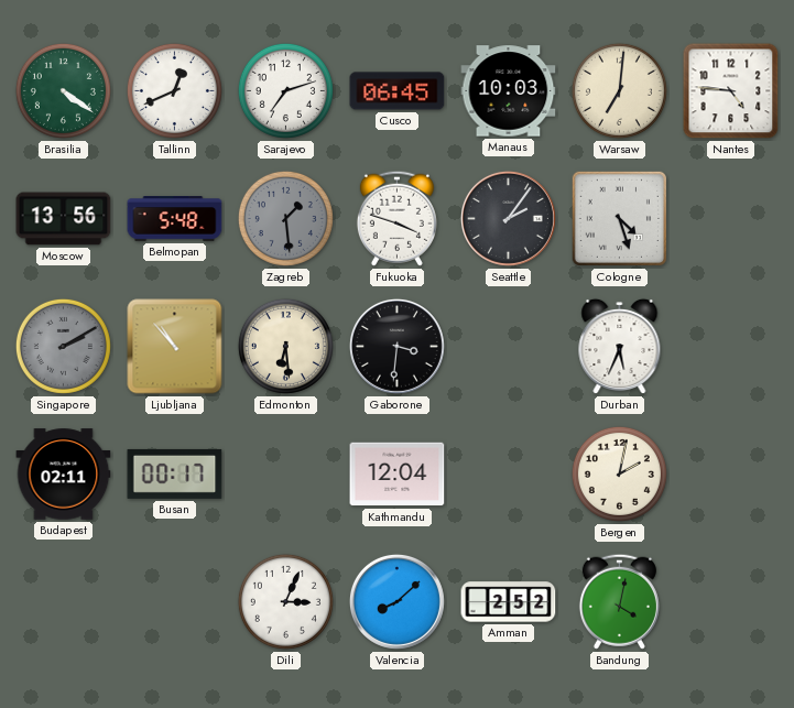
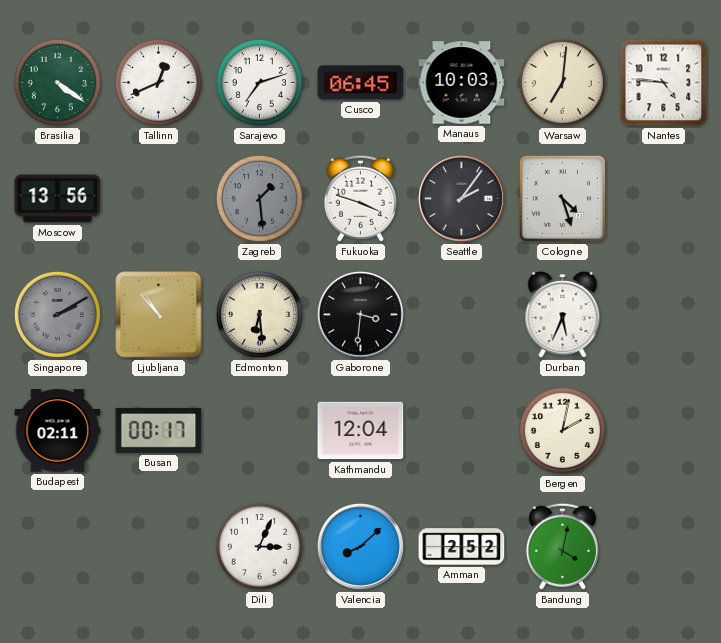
Belmopan: 5:48 -> none
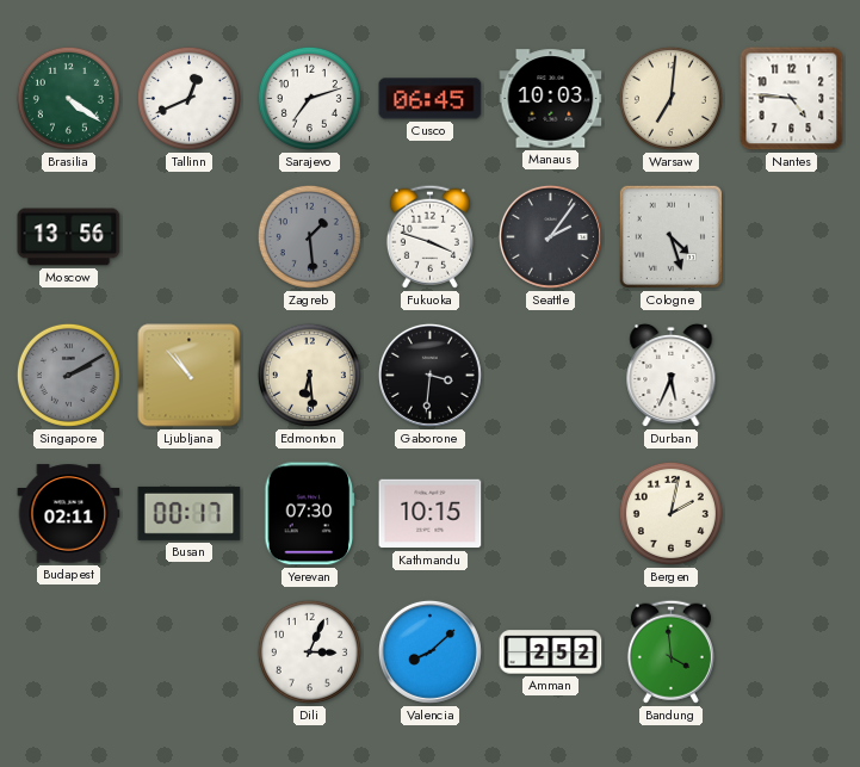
Yerevan: none -> 07:30
Kathmandu: 12:04 -> 10:15
Bandung: 4:02 -> 3:59
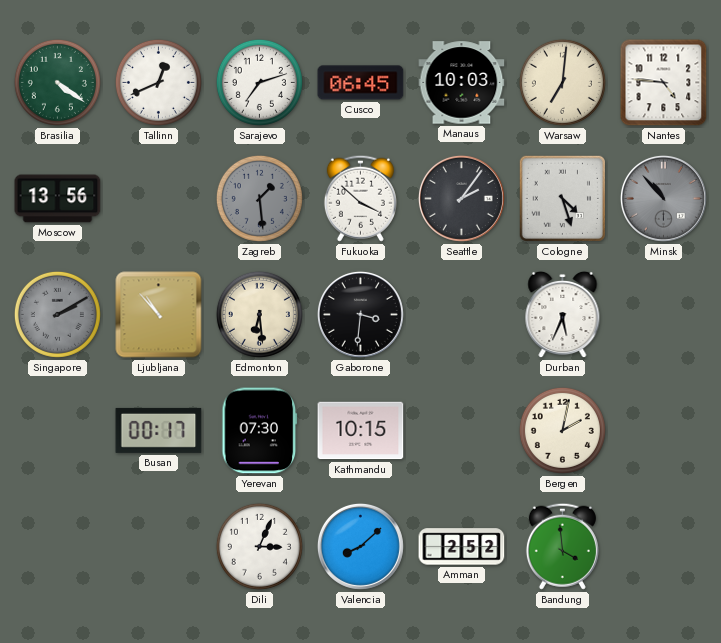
Fukuoka: 3:48 -> 3:52
Minsk: none -> 10:53
Budapest: 02:11 -> none
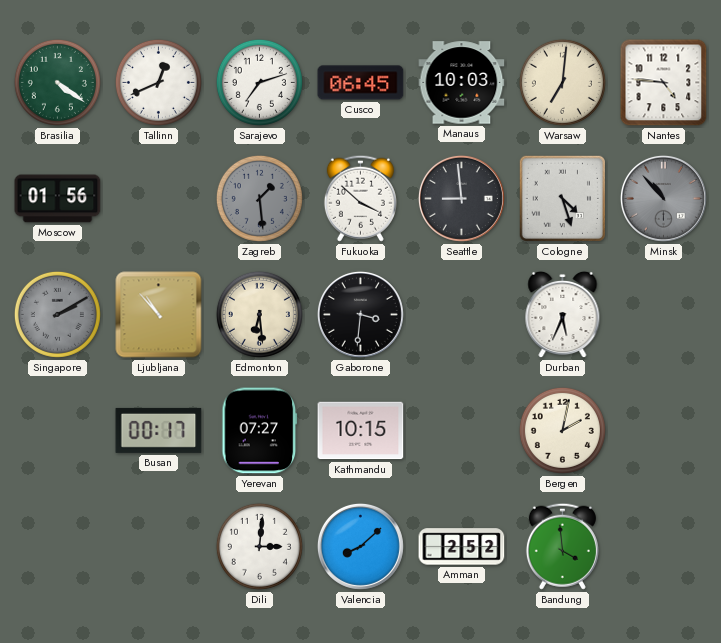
Moscow: 13:56 -> 01:56
Seattle: 2:06 -> 8:59
Yerevan: 07:30 -> 07:27
Dili: 3:04 -> 3:01
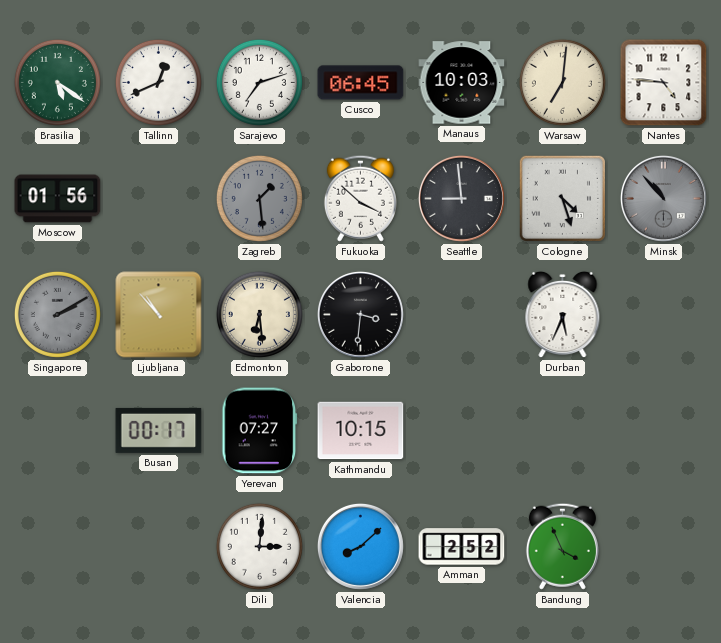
Brasilia: 4:21 -> 5:21
Bergen: 2:02 -> none
Bandung: 3:59 -> 3:56
